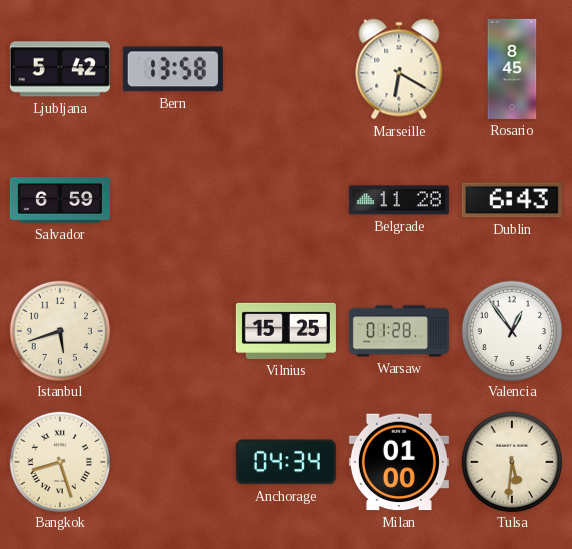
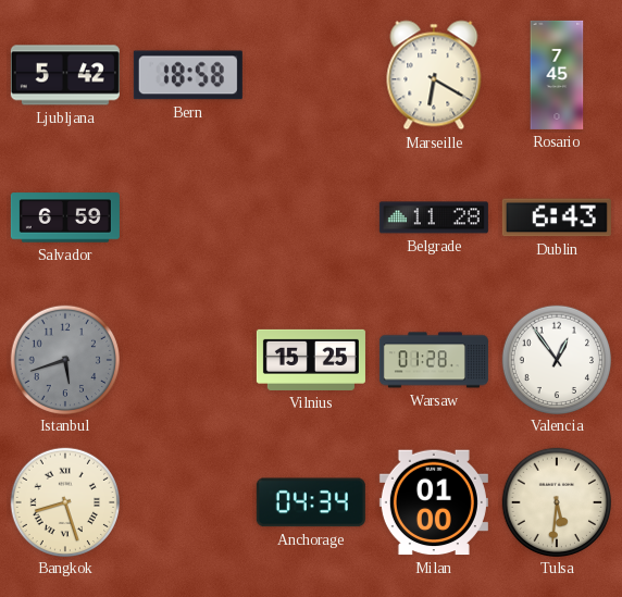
Bern: 13:58 -> 18:58
Rosario: 8:45 -> 7:45
Istanbul dial: cream -> grey
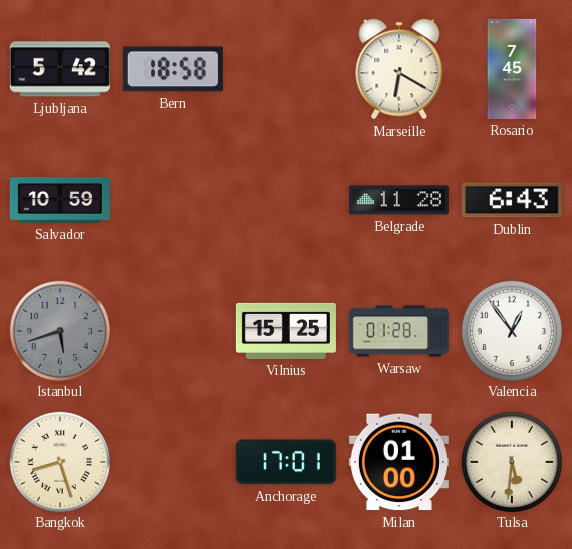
Salvador: 6:59 -> 10:59
Anchorage: 04:34 -> 17:01
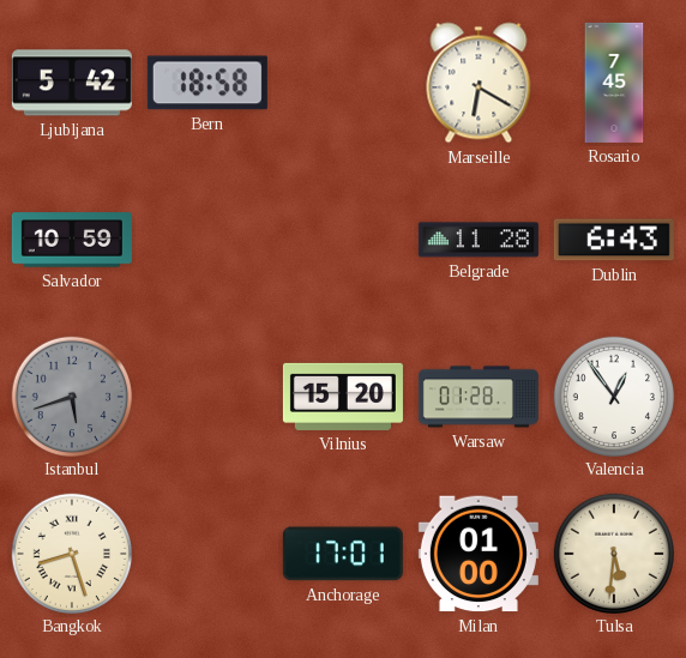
Vilnius: 15:25 -> 15:20
